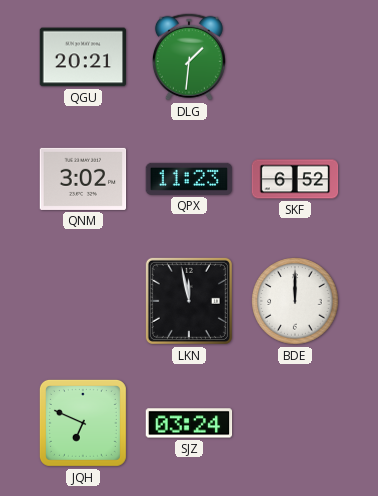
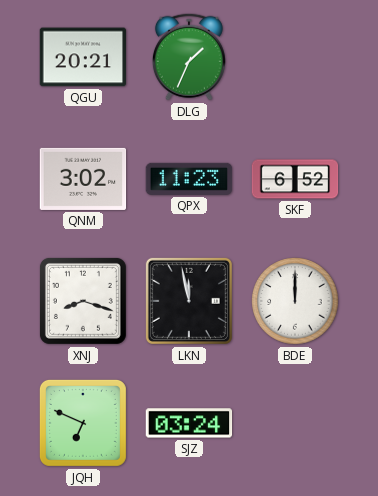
DLG: 1:31 -> 1:34
XNJ: none -> 8:18
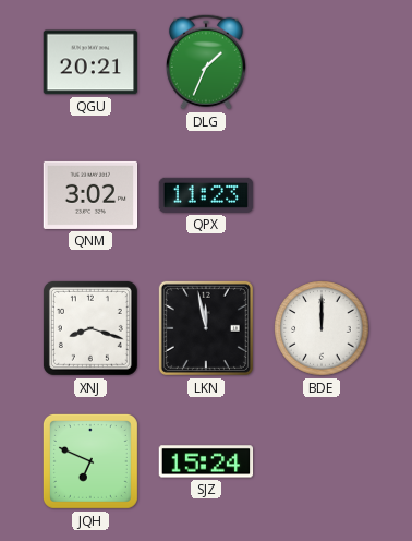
SKF: 6:52 -> none
SJZ: 03:24 -> 15:24
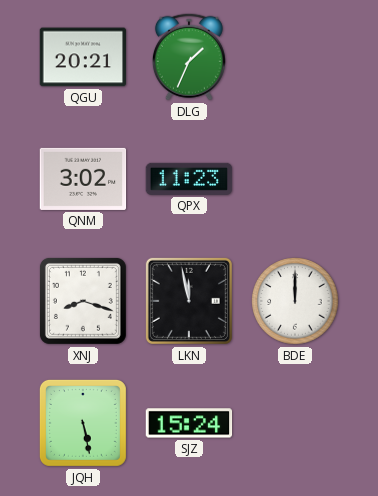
JQH: 6:49 -> 5:28
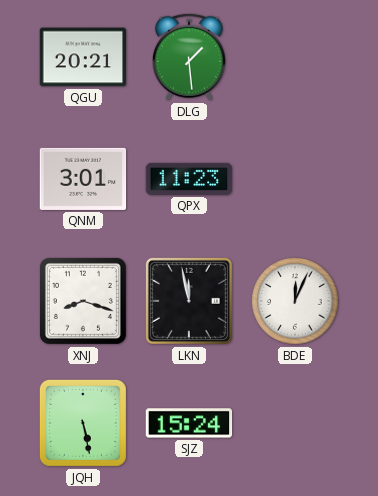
DLG: 1:34 -> 1:29
QNM: 3:02 -> 3:01
BDE: 12:00 -> 12:04
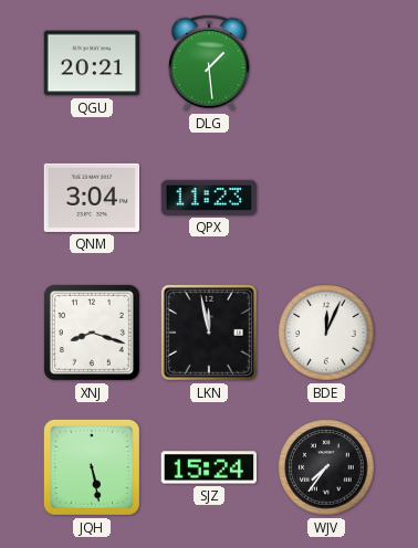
QNM: 3:01 -> 3:04
WJV: none -> 7:36
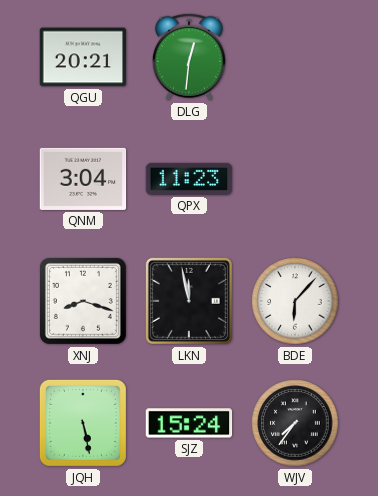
DLG: 1:29 -> 12:31
BDE: 12:04 -> 6:07
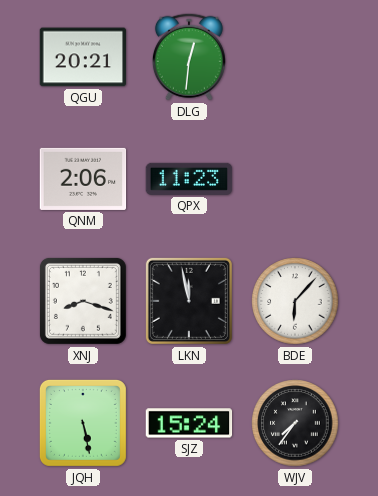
QNM: 3:04 -> 2:06
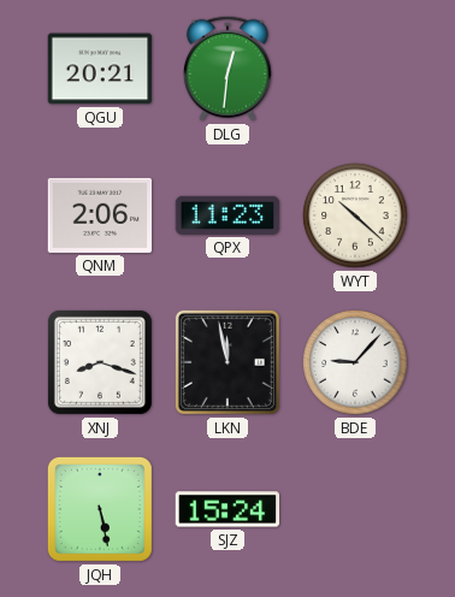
WYT: none -> 10:22
BDE: 6:07 -> 9:07
WJV: 7:36 -> none
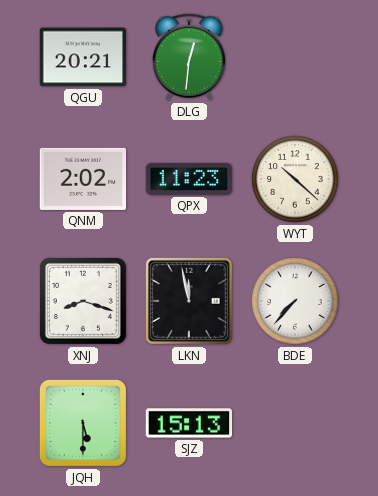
QNM: 2:06 -> 2:02
BDE: 9:07 -> 7:37
JQH: 5:28 -> 5:30
SJZ: 15:24 -> 15:13
